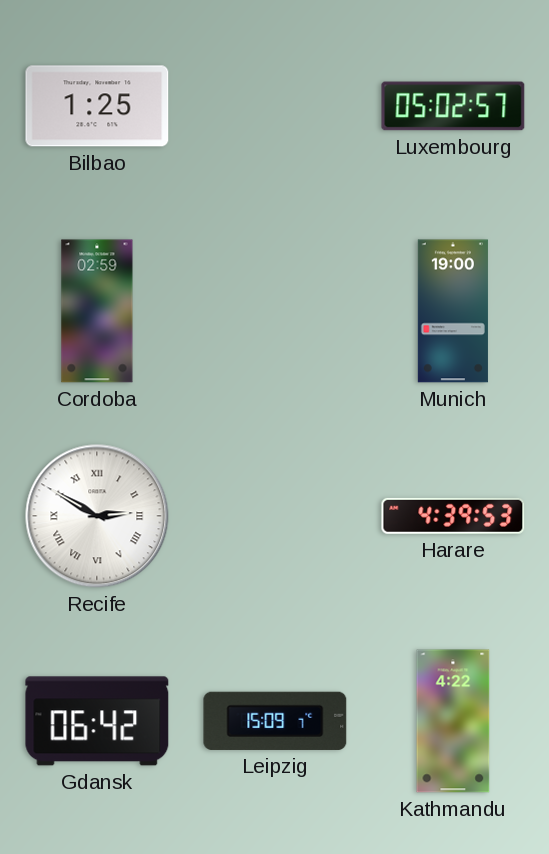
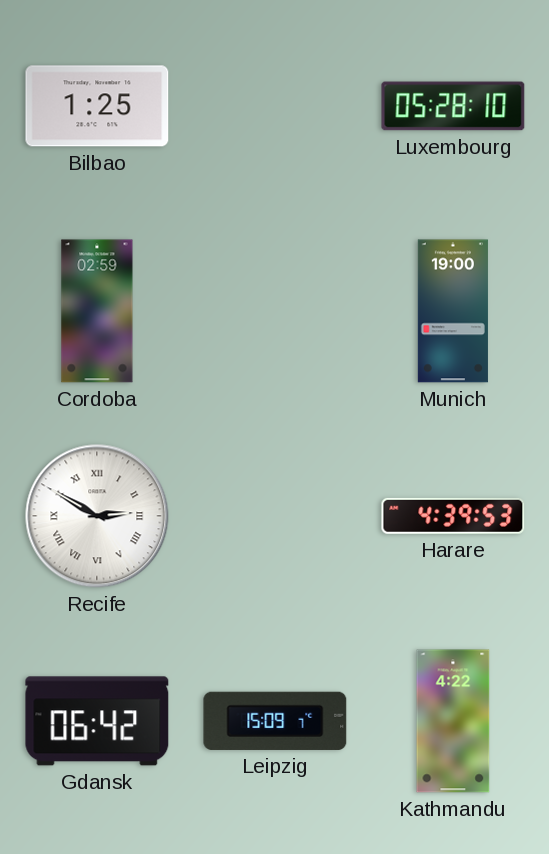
Luxembourg: 05:02 -> 05:28
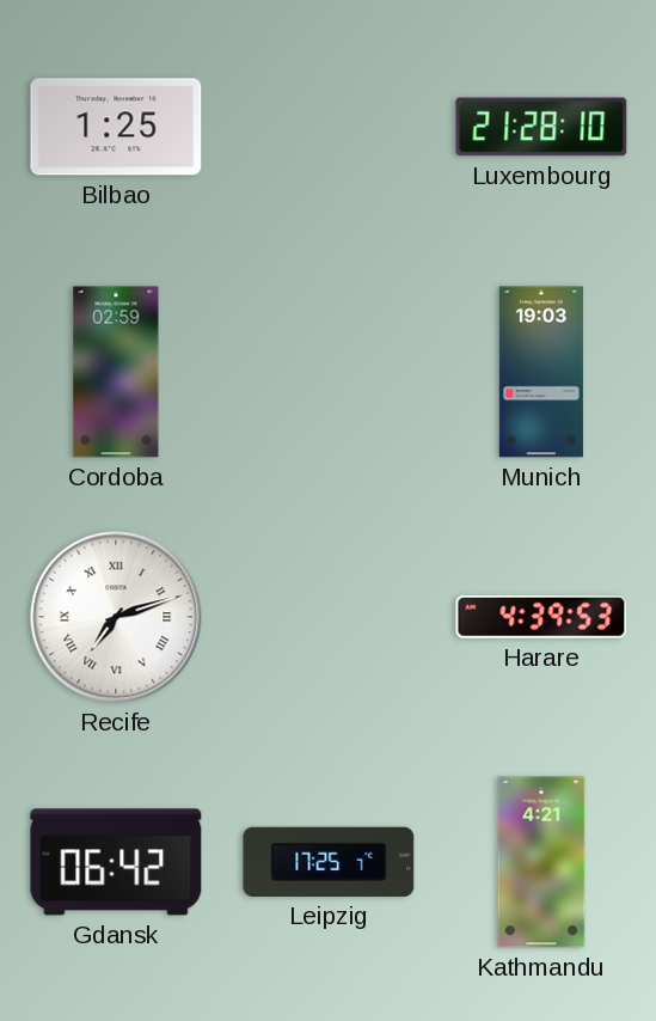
Luxembourg: 05:28 -> 21:28
Munich: 19:00 -> 19:03
Recife: 2:50 -> 7:12
Leipzig: 15:09 -> 17:25
Kathmandu: 4:22 -> 4:21
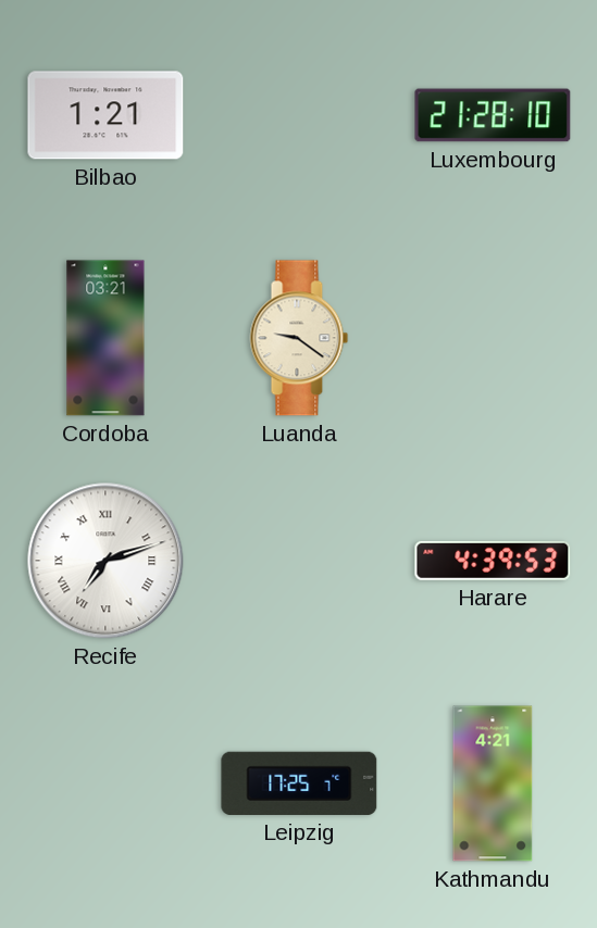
Bilbao: 1:25 -> 1:21
Cordoba: 02:59 -> 03:21
Luanda: none -> 9:21
Munich: 19:03 -> none
Gdansk: 06:42 -> none
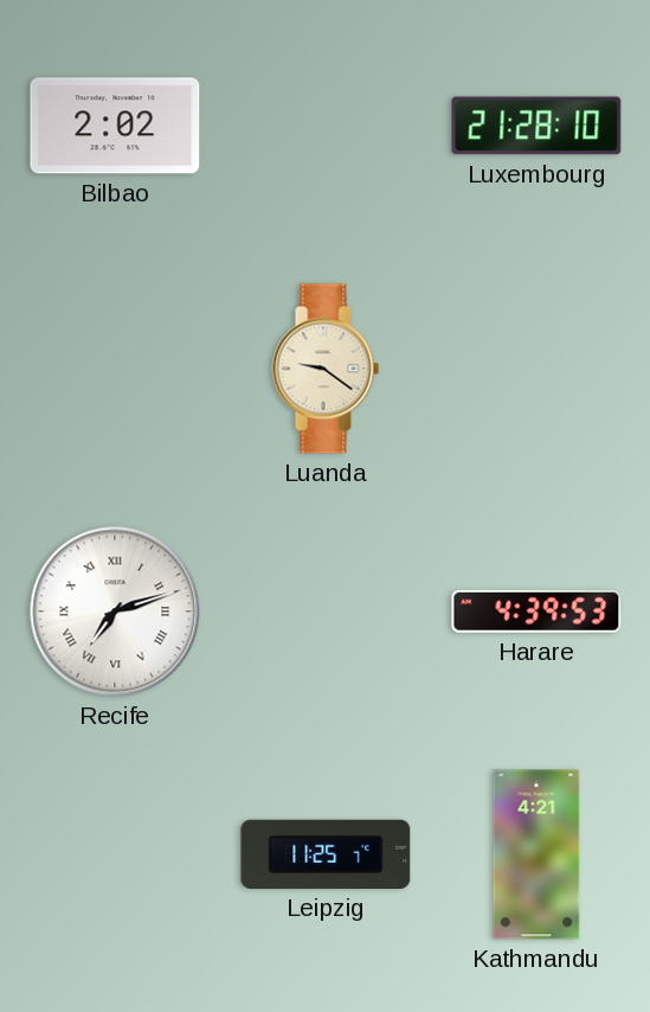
Bilbao: 1:21 -> 2:02
Cordoba: 03:21 -> none
Leipzig: 17:25 -> 11:25
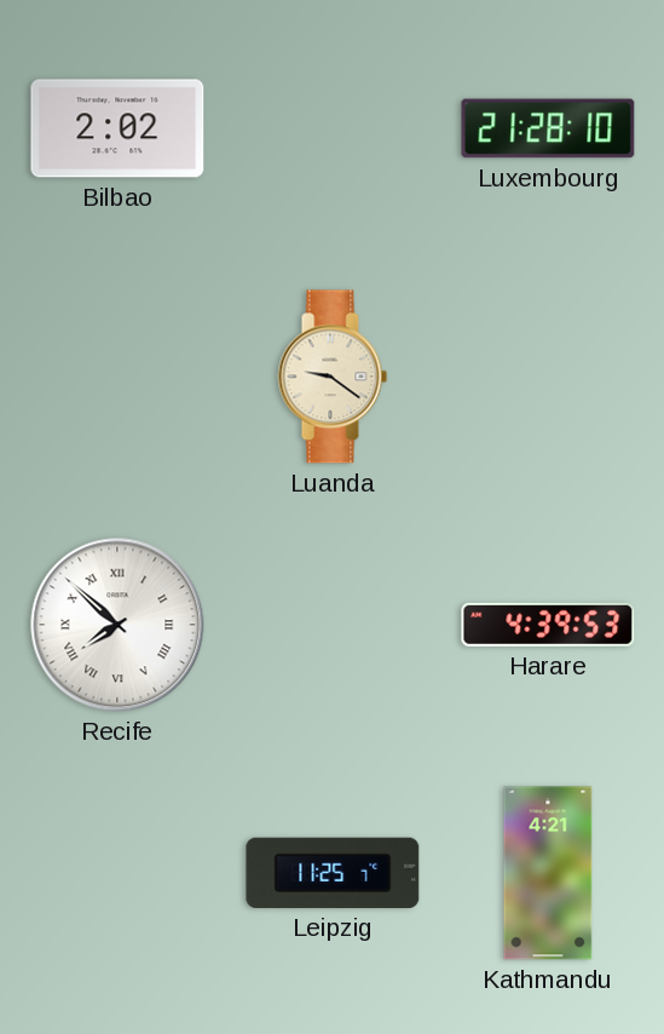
Recife: 7:12 -> 7:52
